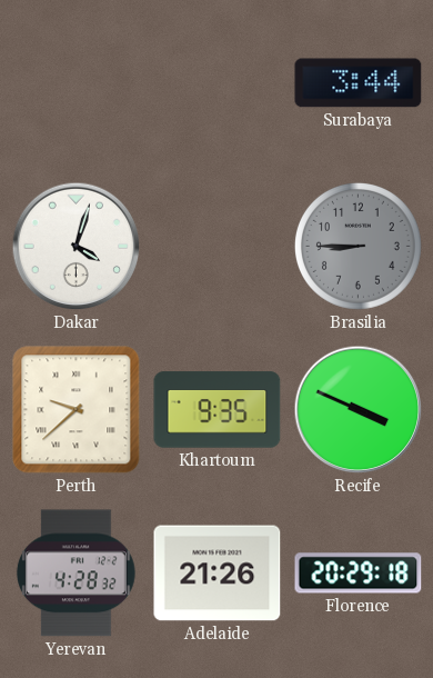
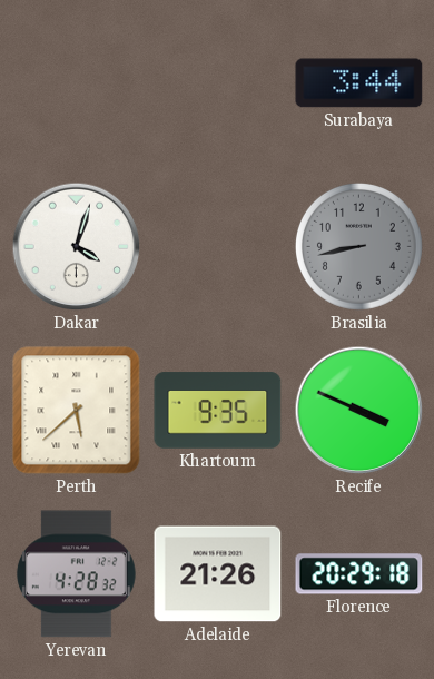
Brasilia: 8:45 -> 8:43
Perth: 9:38 -> 5:38
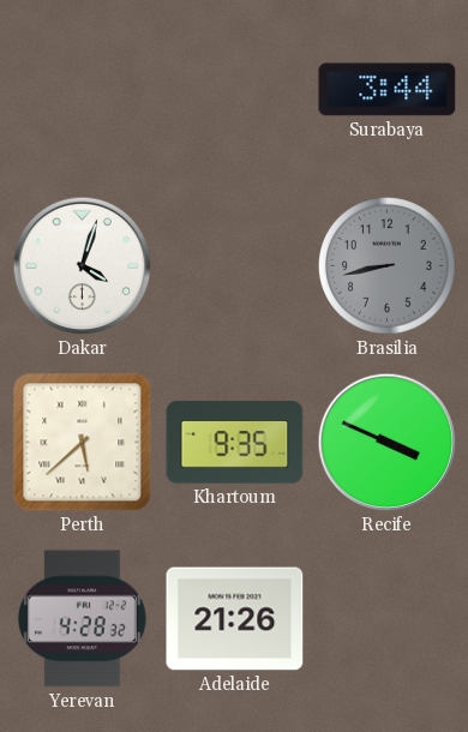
Florence: 20:29 -> none
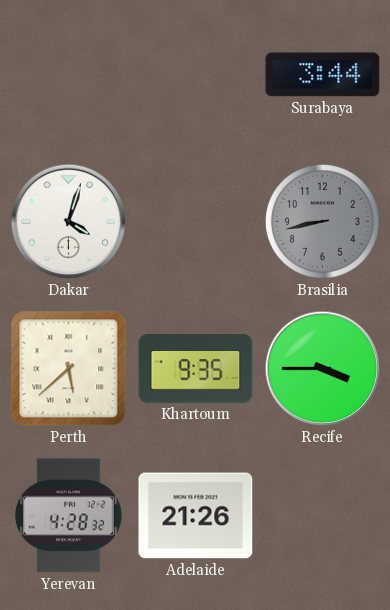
Recife: 3:49 -> 3:45
